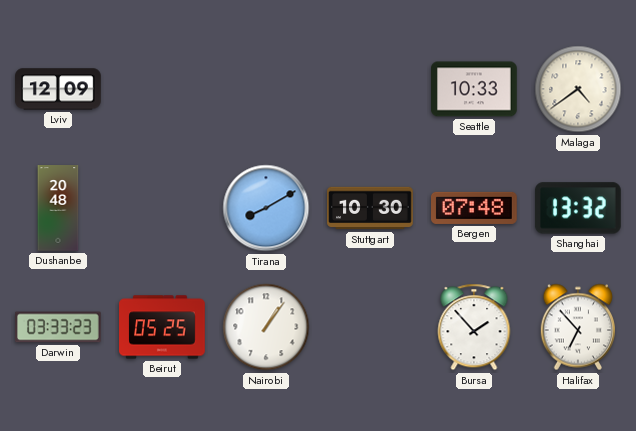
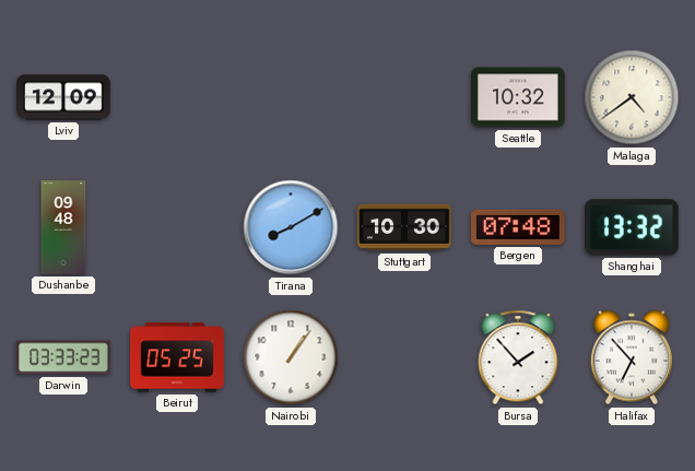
Seattle: 10:33 -> 10:32
Dushanbe: 20:48 -> 09:48
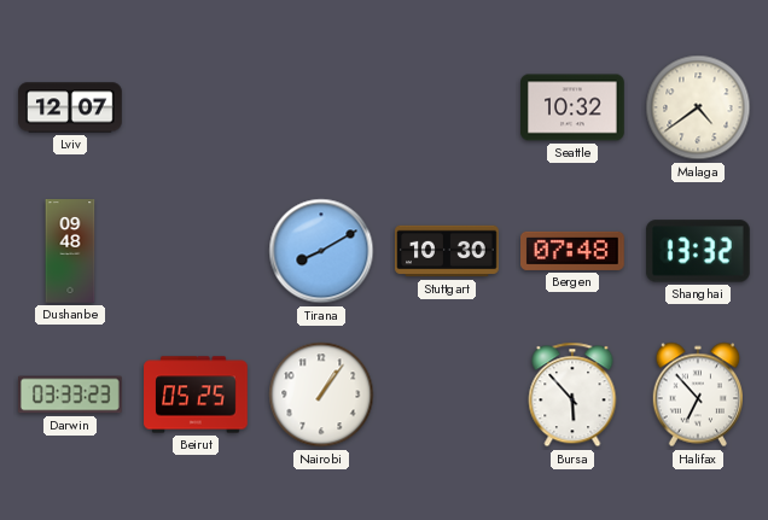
Lviv: 12:09 -> 12:07
Bursa: 1:53 -> 5:53
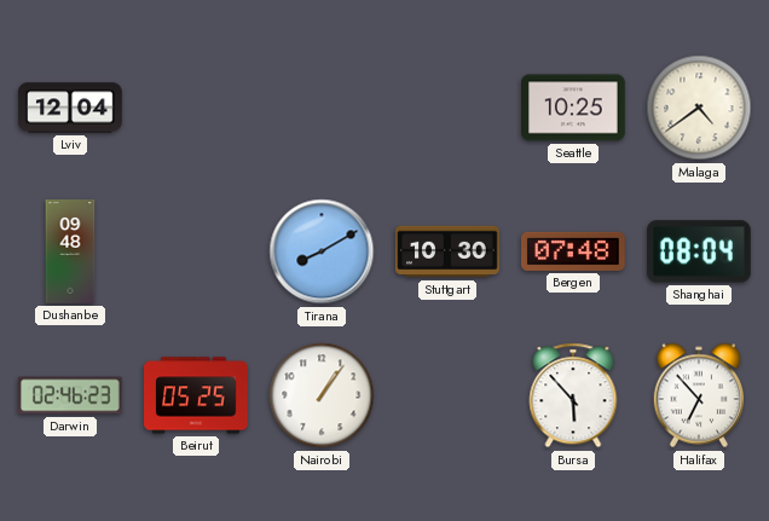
Lviv: 12:07 -> 12:04
Seattle: 10:32 -> 10:25
Shanghai: 13:32 -> 08:04
Darwin: 03:33 -> 02:46
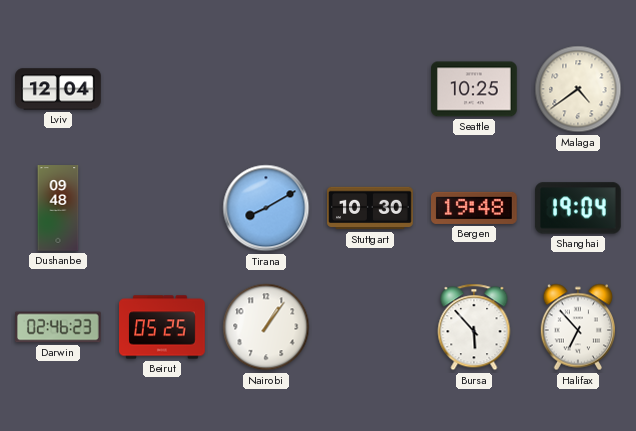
Bergen: 07:48 -> 19:48
Shanghai: 08:04 -> 19:04
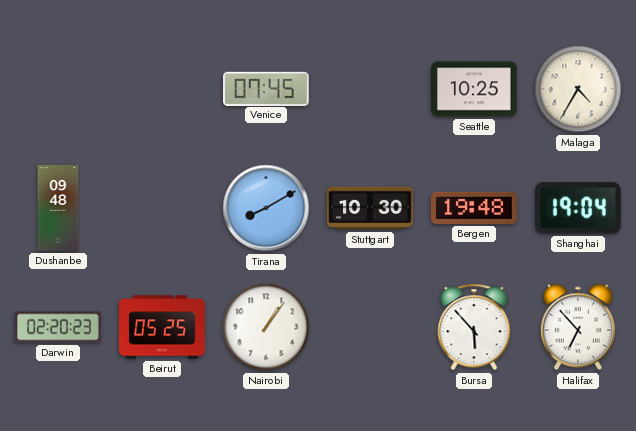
Lviv: 12:04 -> none
Venice: none -> 07:45
Malaga: 4:39 -> 4:35
Darwin: 02:46 -> 02:20
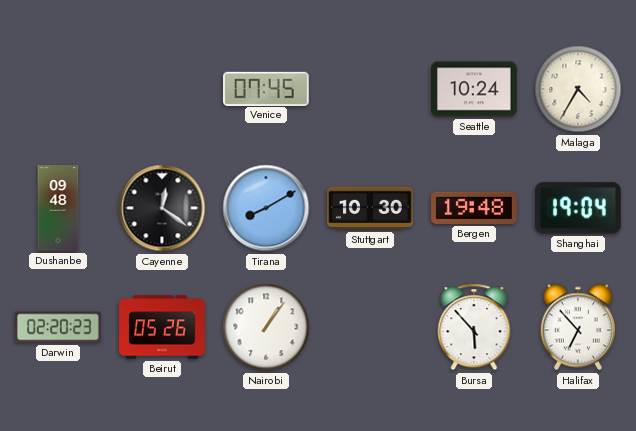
Seattle: 10:25 -> 10:24
Cayenne: none -> 12:21
Beirut: 05:25 -> 05:26
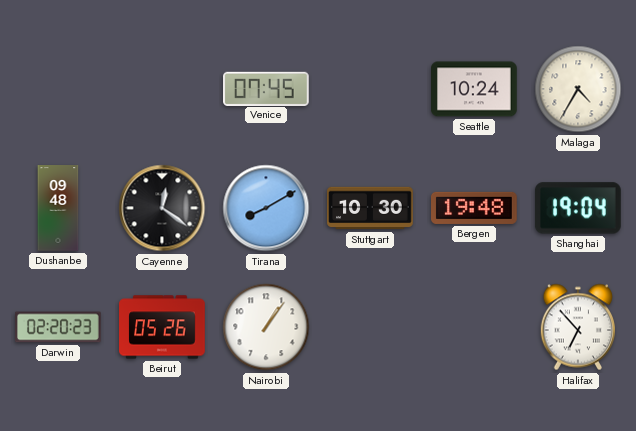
Bursa: 5:53 -> none
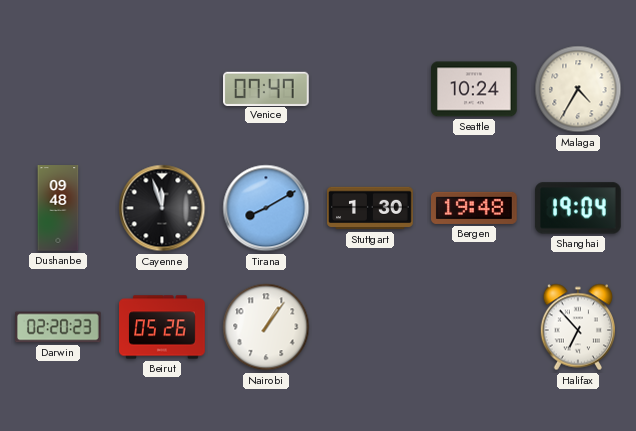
Venice: 07:45 -> 07:47
Cayenne: 12:21 -> 11:57
Stuttgart: 10:30 -> 1:30
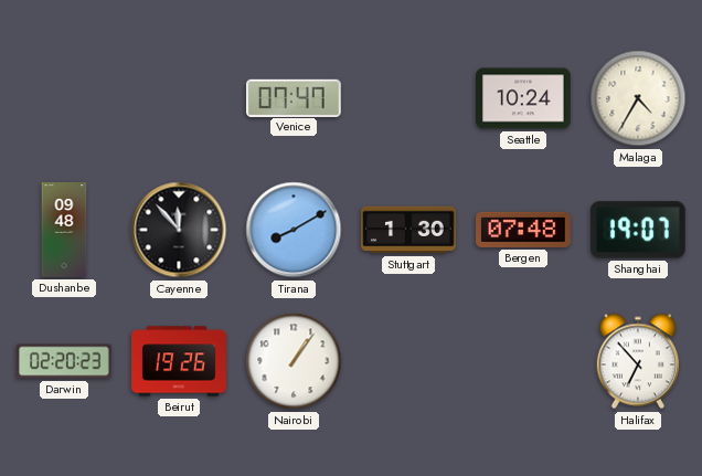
Cayenne: 11:57 -> 11:53
Bergen: 19:48 -> 07:48
Shanghai: 19:04 -> 19:07
Beirut: 05:26 -> 19:26
